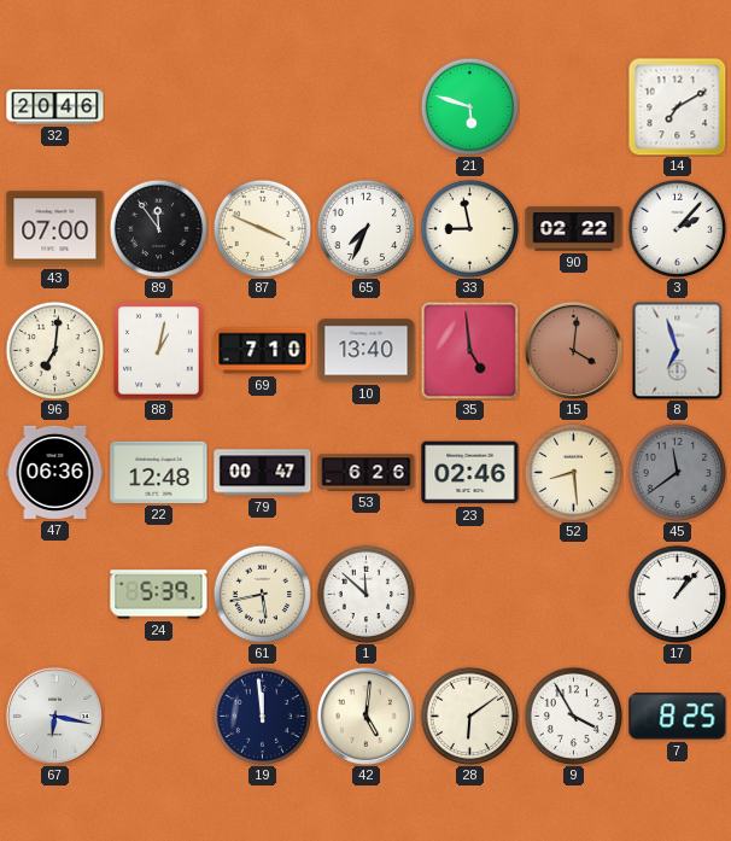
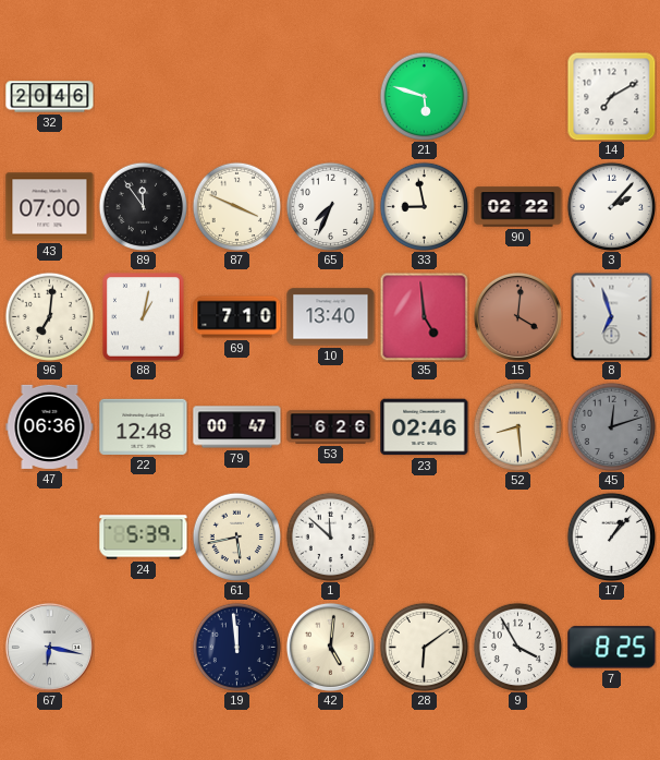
45: 11:39 -> 12:12
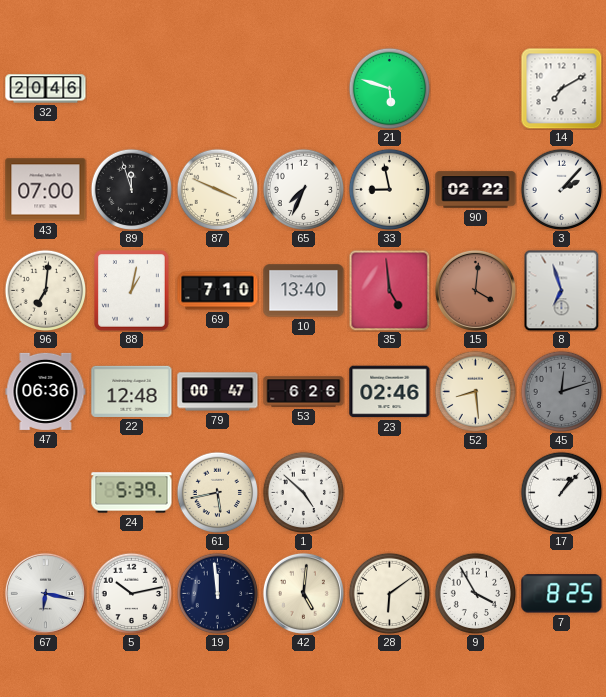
89: 11:54 -> 11:57
1: 11:52 -> 4:52
5: none -> 10:13
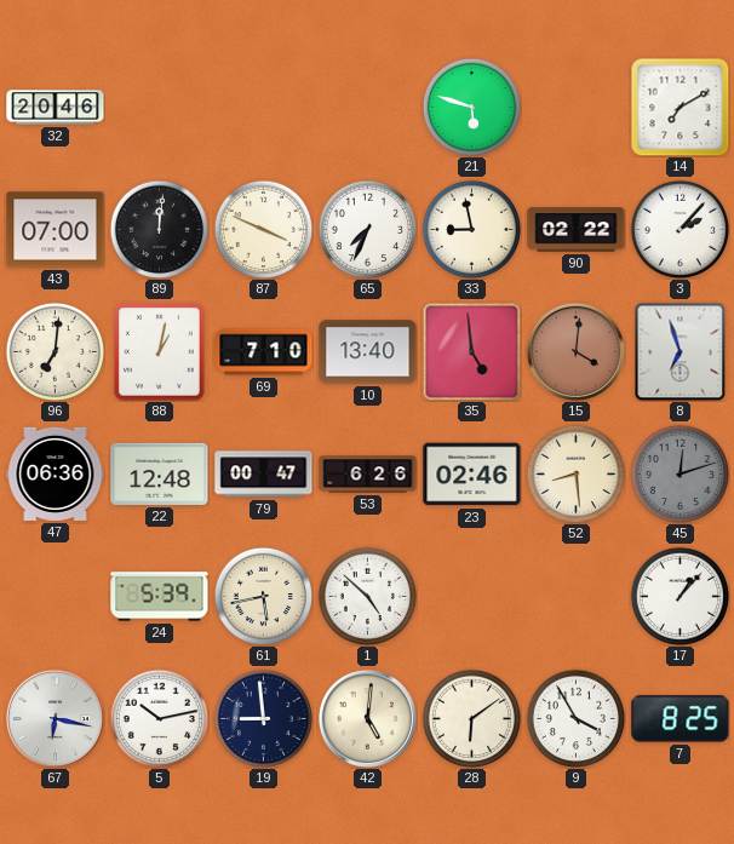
89: 11:57 -> 12:01
19: 11:59 -> 8:59
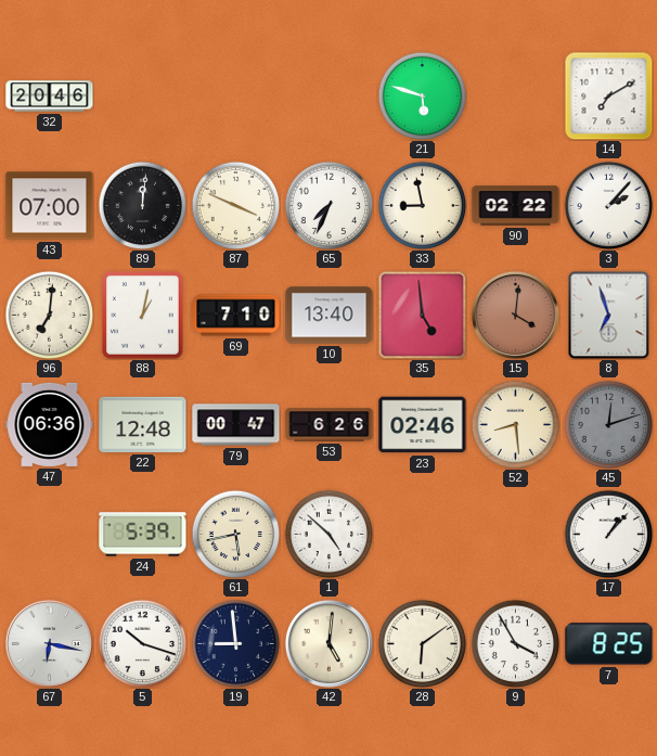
5: 10:13 -> 10:18
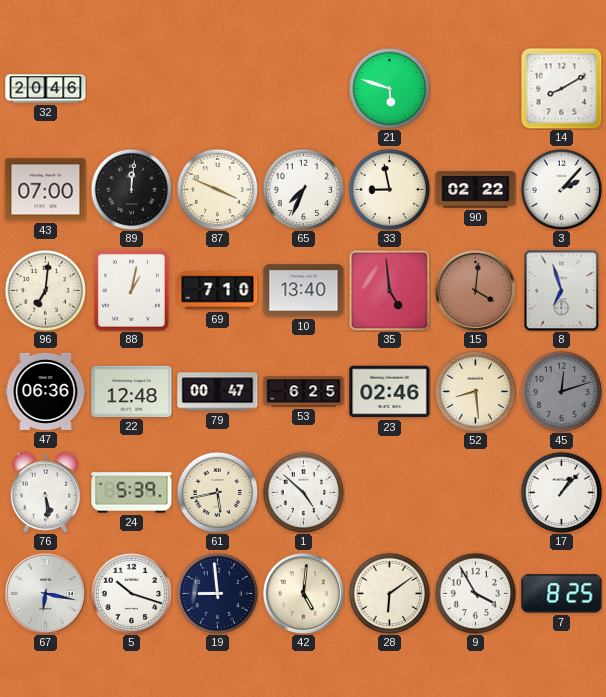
14: 7:10 -> 8:10
53: 6:26 -> 6:25
76: none -> 5:29
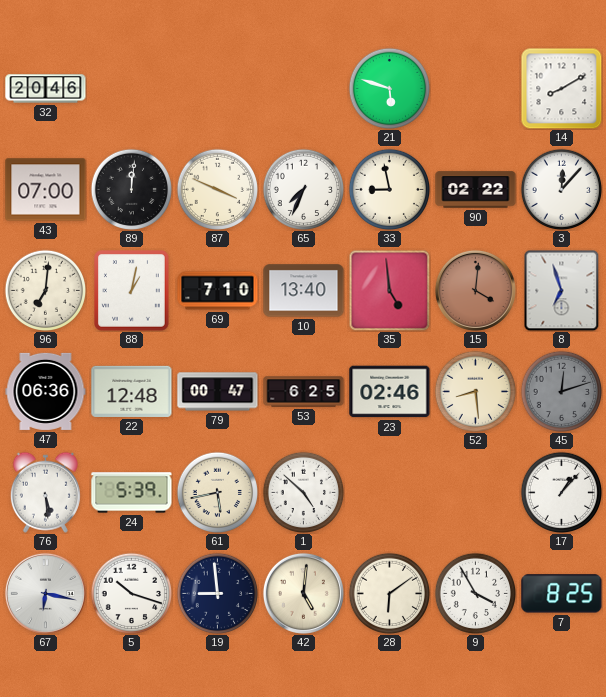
3: 2:07 -> 12:07
